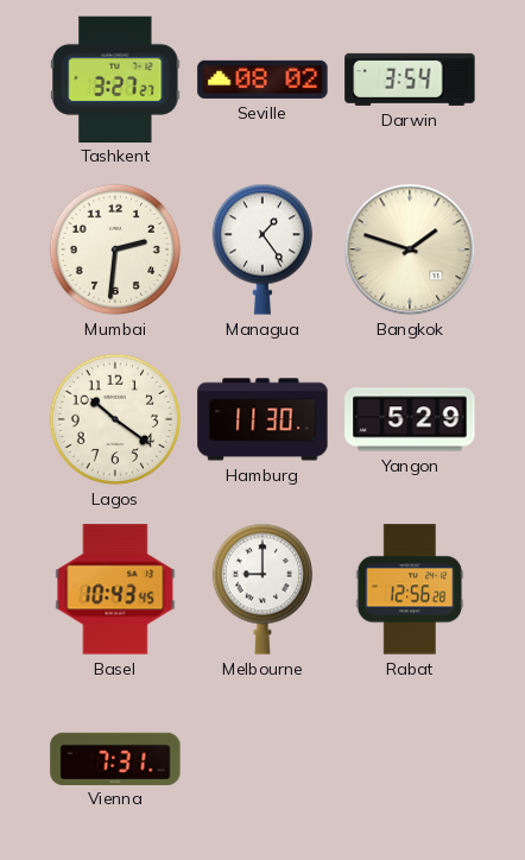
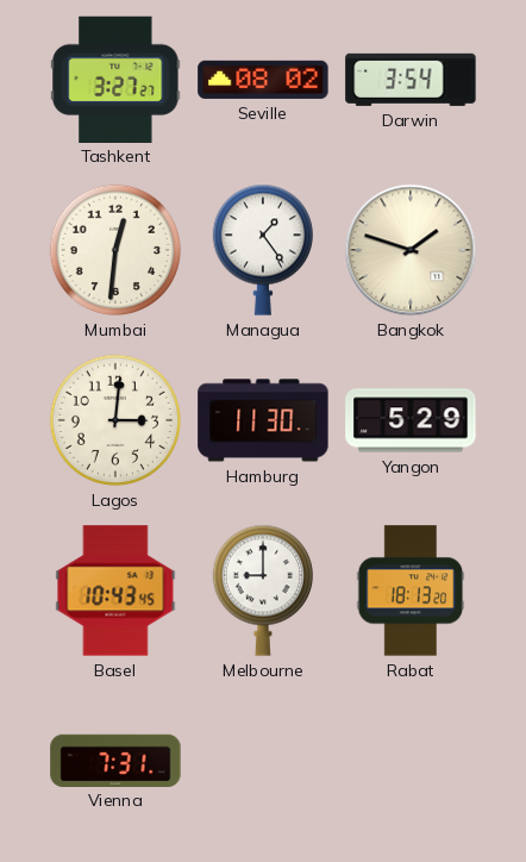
Mumbai: 2:31 -> 12:31
Lagos: 10:21 -> 3:01
Rabat: 12:56 -> 18:13
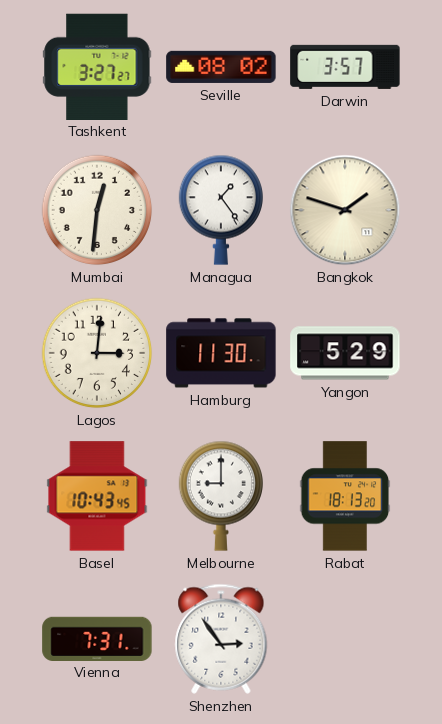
Darwin: 3:54 -> 3:57
Shenzhen: none -> 2:54
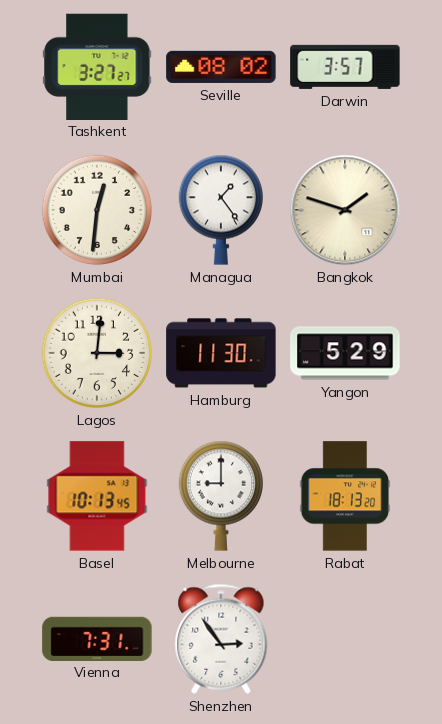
Basel: 10:43 -> 10:13
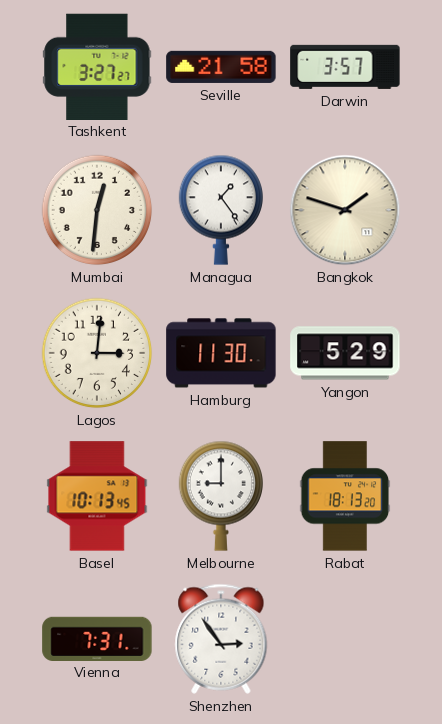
Seville: 08:02 -> 21:58
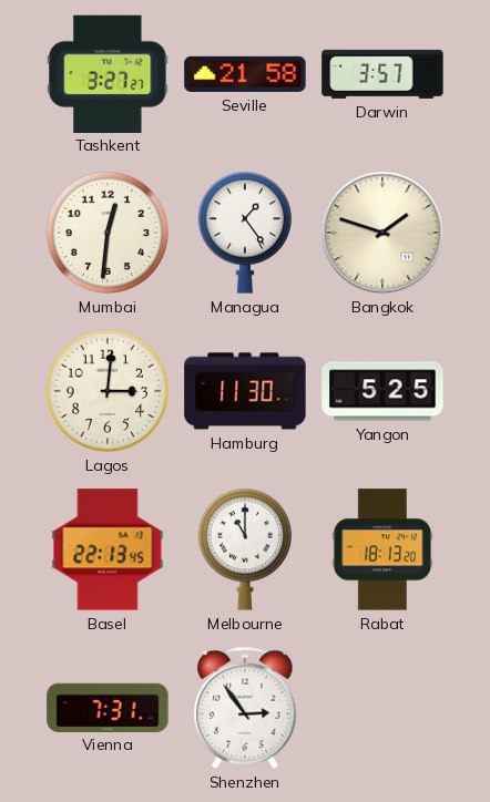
Yangon: 5:29 -> 5:25
Basel: 10:13 -> 22:13
Melbourne: 9:00 -> 11:00
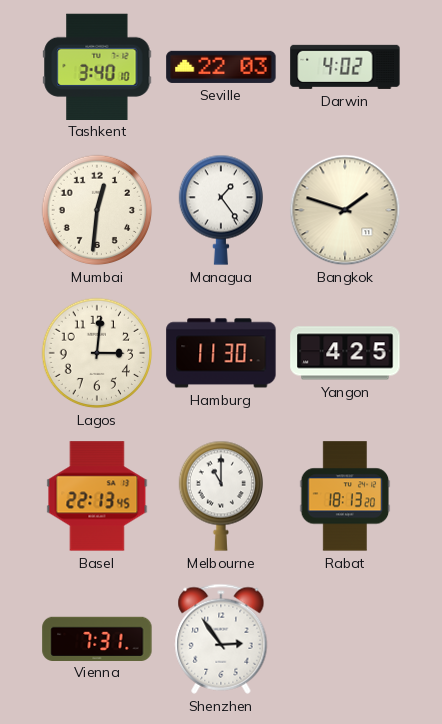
Tashkent: 3:27 -> 3:40
Seville: 21:58 -> 22:03
Darwin: 3:57 -> 4:02
Yangon: 5:25 -> 4:25
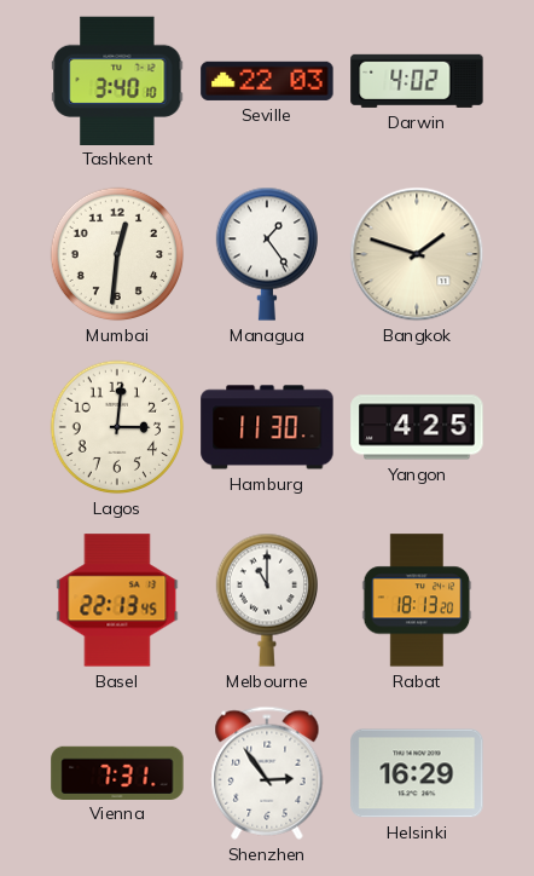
Helsinki: none -> 16:29
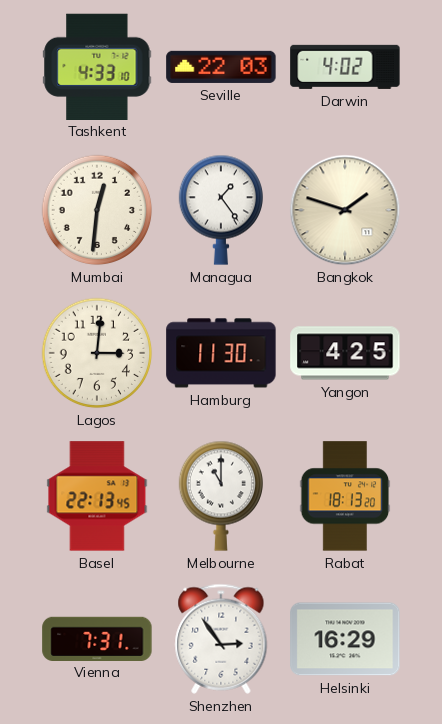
Tashkent: 3:40 -> 4:33
